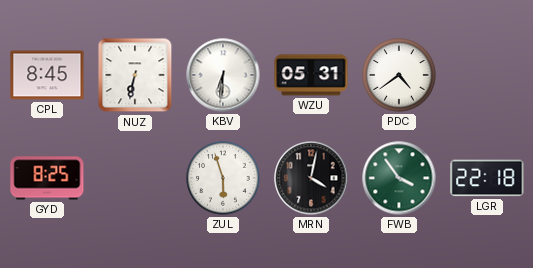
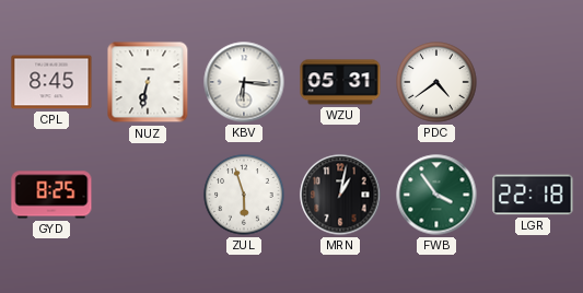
KBV: 6:31 -> 6:16
MRN: 4:02 -> 1:02
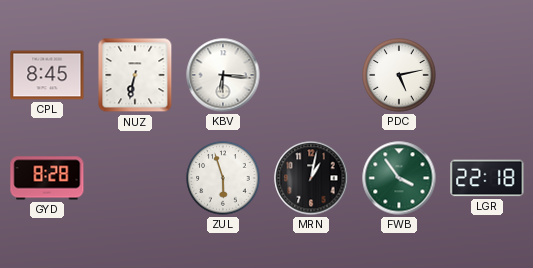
WZU: 05:31 -> none
PDC: 4:39 -> 5:13
GYD: 8:25 -> 8:28
